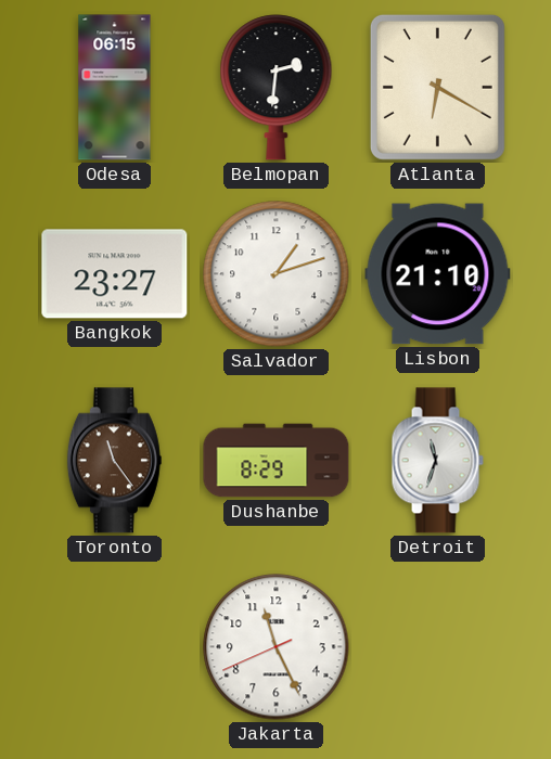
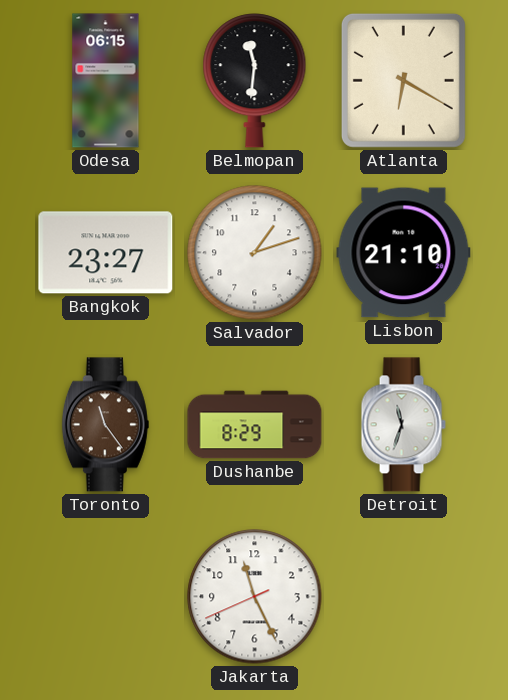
Belmopan: 2:31 -> 11:31
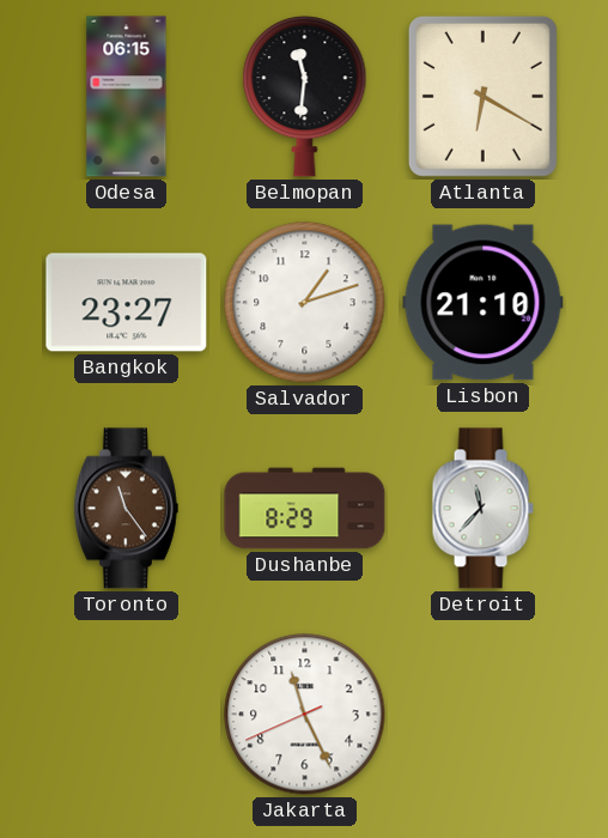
Detroit: 11:33 -> 11:37
